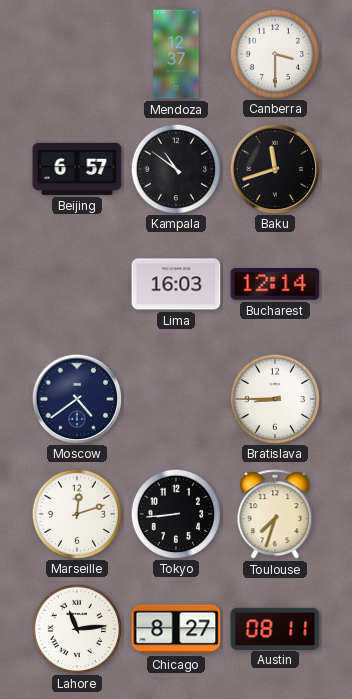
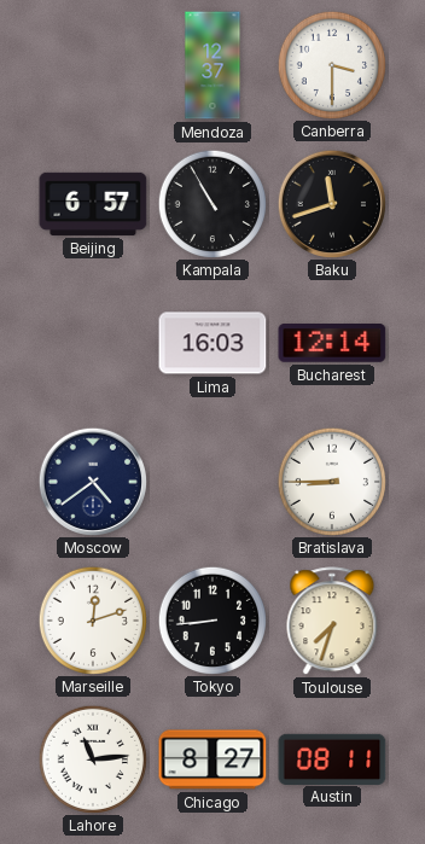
Kampala: 10:51 -> 10:55
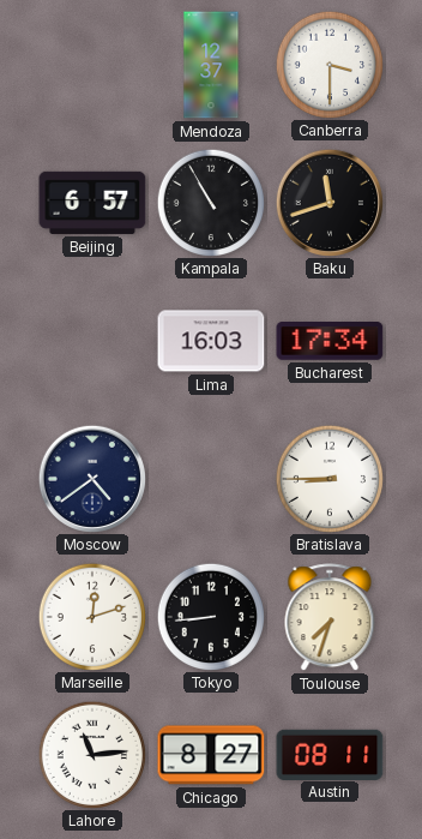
Bucharest: 12:14 -> 17:34
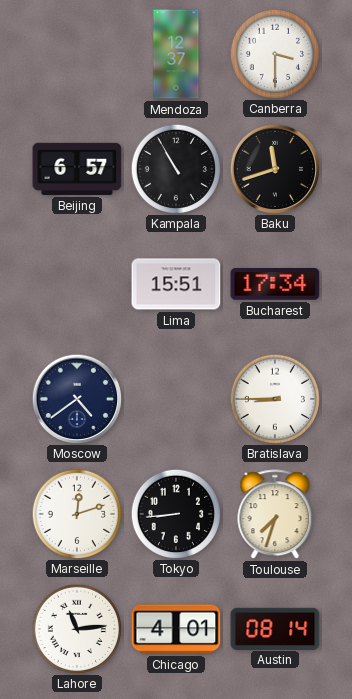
Lima: 16:03 -> 15:51
Chicago: 8:27 -> 4:01
Austin: 08:11 -> 08:14
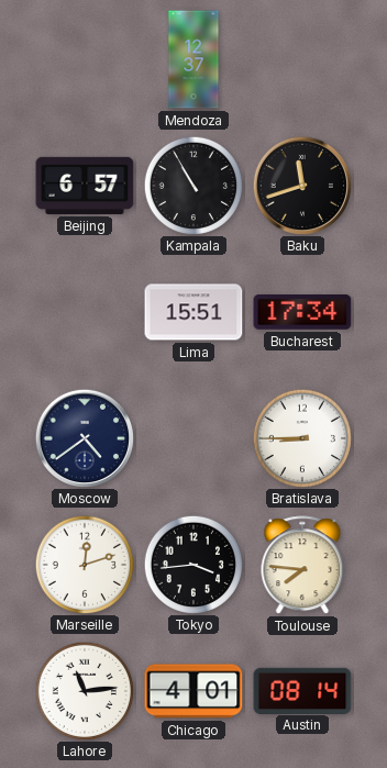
Canberra: 3:30 -> none
Tokyo: 8:44 -> 3:44
Toulouse: 7:33 -> 7:46
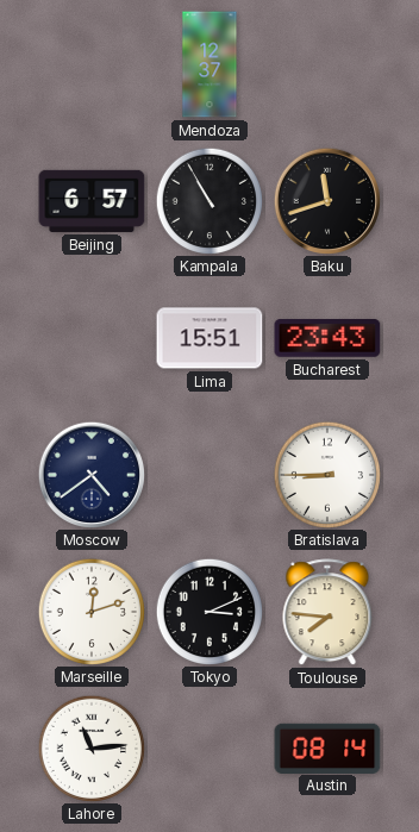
Bucharest: 17:34 -> 23:43
Tokyo: 3:44 -> 3:11
Chicago: 4:01 -> none
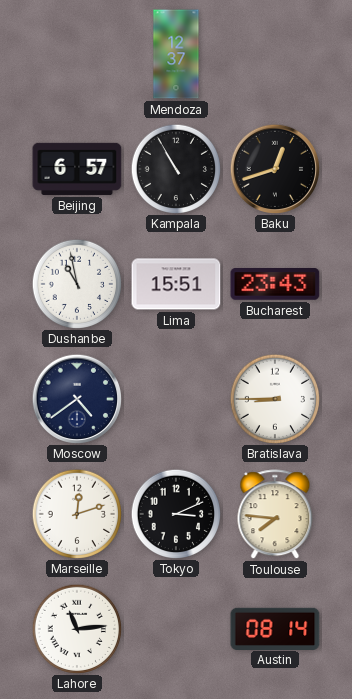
Baku: 11:42 -> 12:42
Dushanbe: none -> 10:58
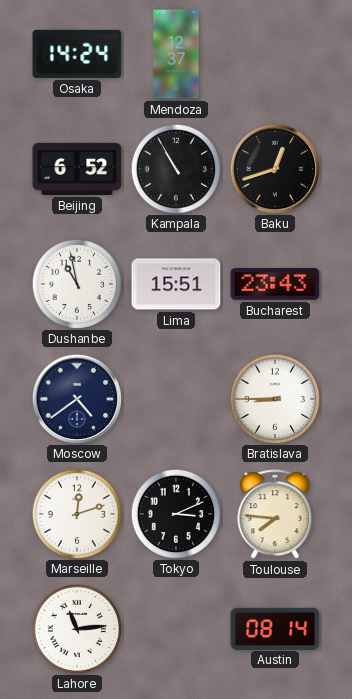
Osaka: none -> 14:24
Beijing: 6:57 -> 6:52
